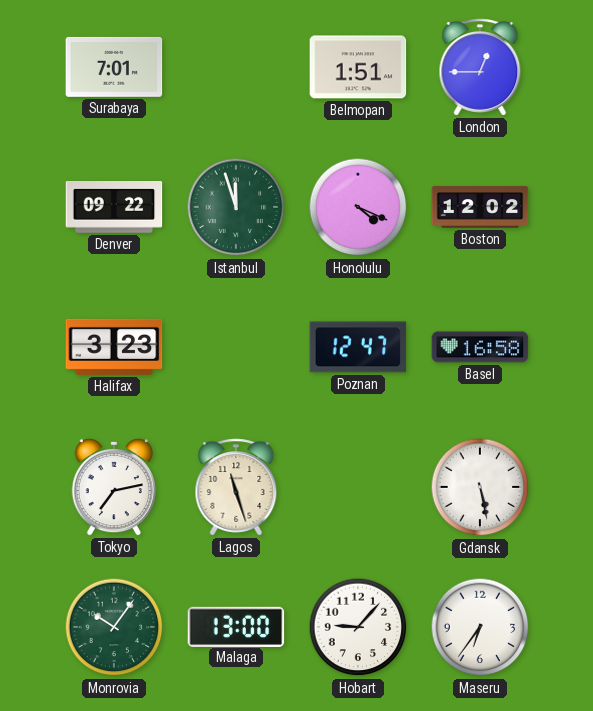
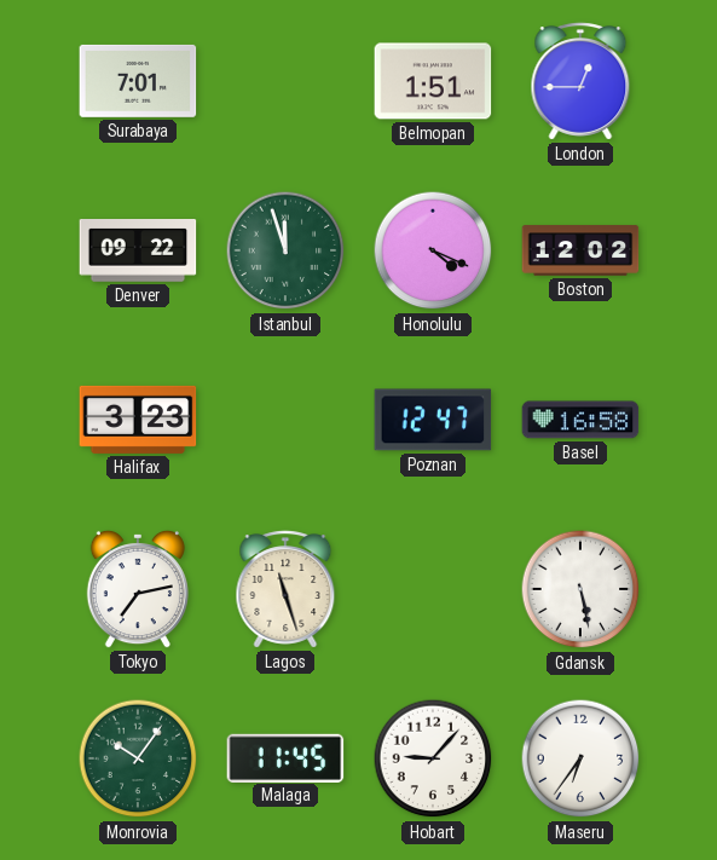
Malaga: 13:00 -> 11:45
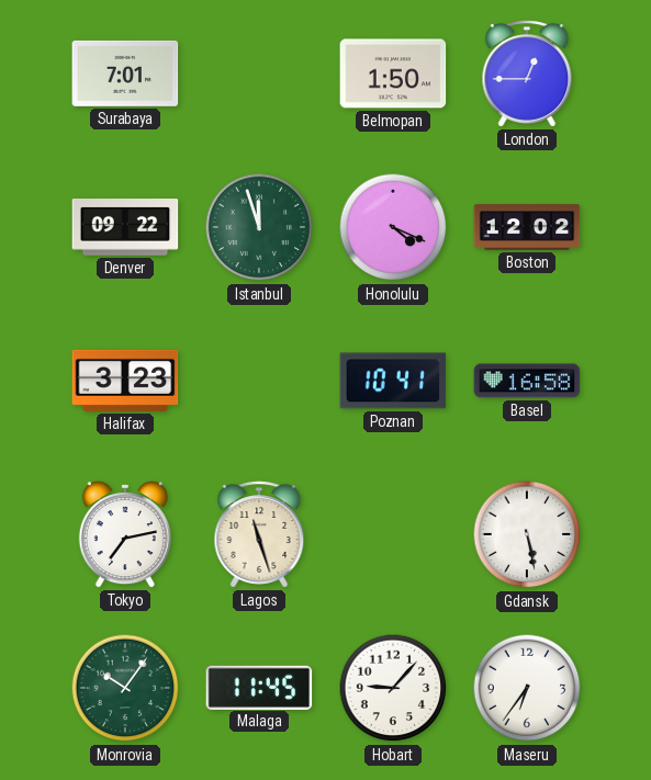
Belmopan: 1:51 -> 1:50
Poznan: 12:47 -> 10:41
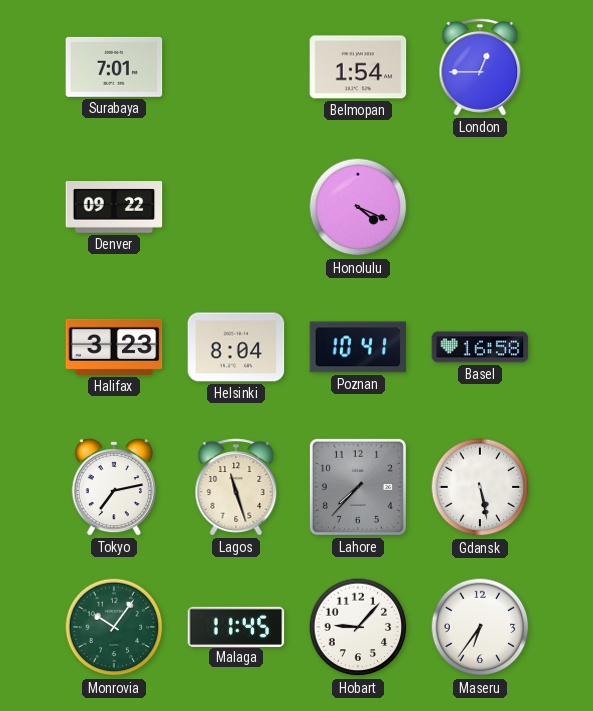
Belmopan: 1:50 -> 1:54
Istanbul: 11:57 -> none
Boston: 12:02 -> none
Helsinki: none -> 8:04
Lahore: none -> 7:37
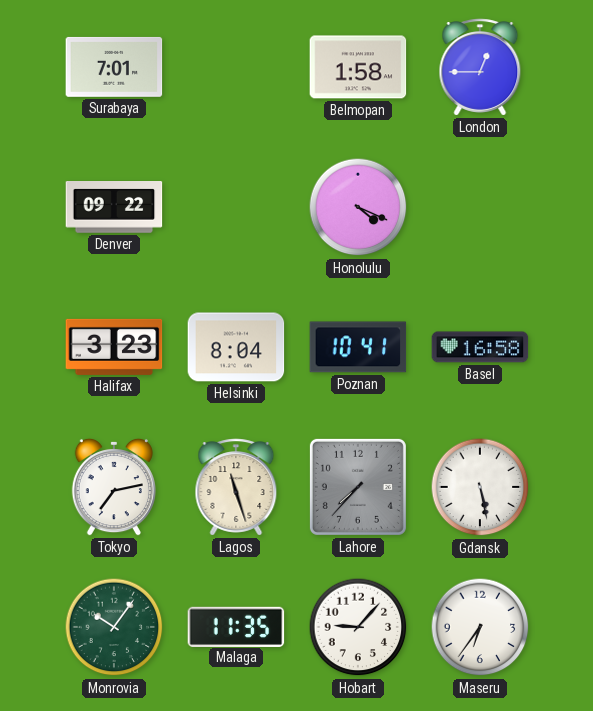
Belmopan: 1:54 -> 1:58
Malaga: 11:45 -> 11:35
